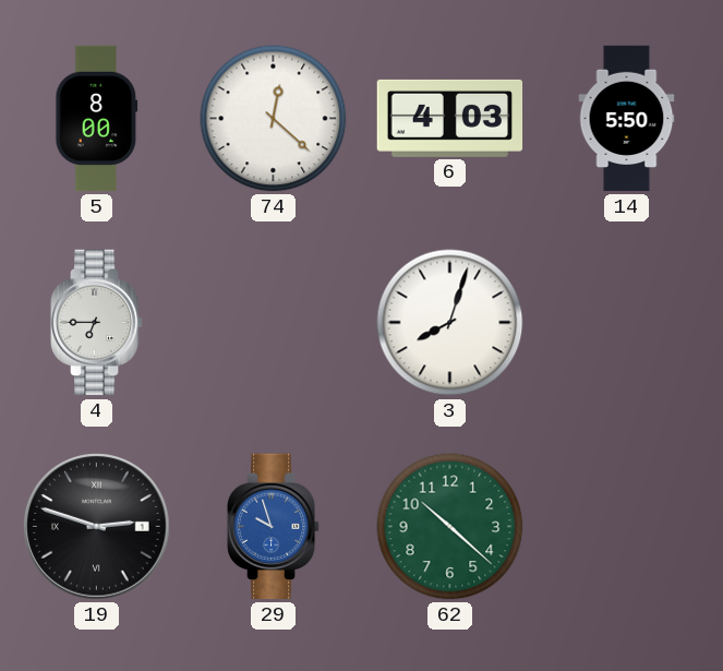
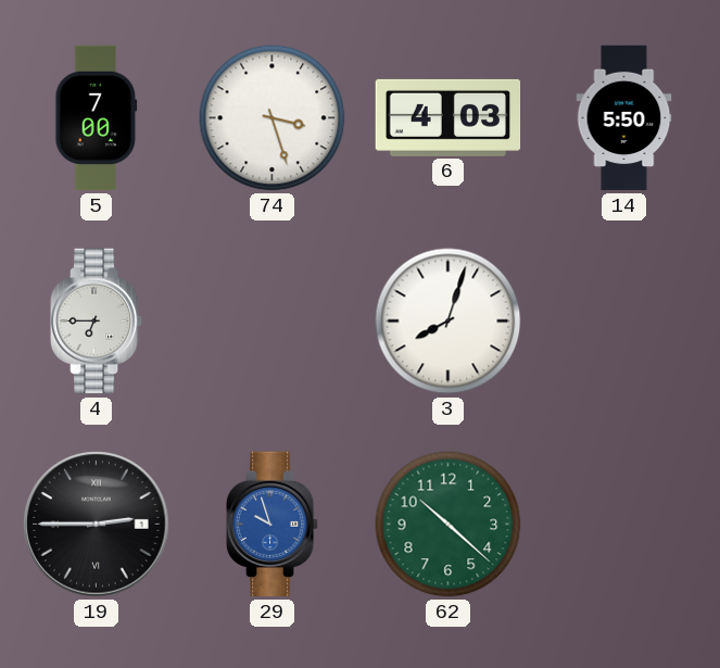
5: 8:00 -> 7:00
74: 12:22 -> 3:27
19: 2:48 -> 2:45
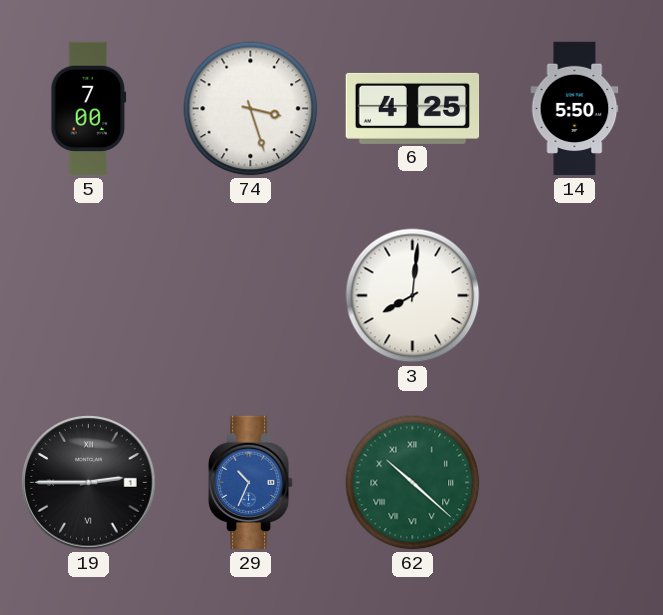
6: 4:03 -> 4:25
4: 6:45 -> none
3: 8:03 -> 8:01
29: 9:57 -> 10:34
62 numerals: Arabic -> Roman
